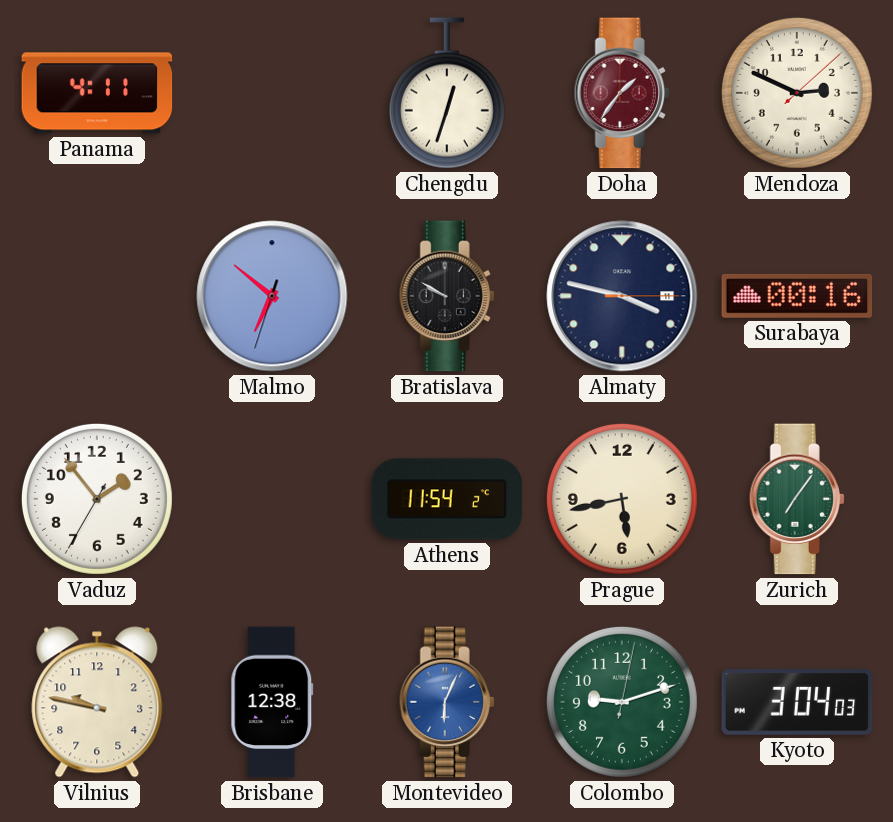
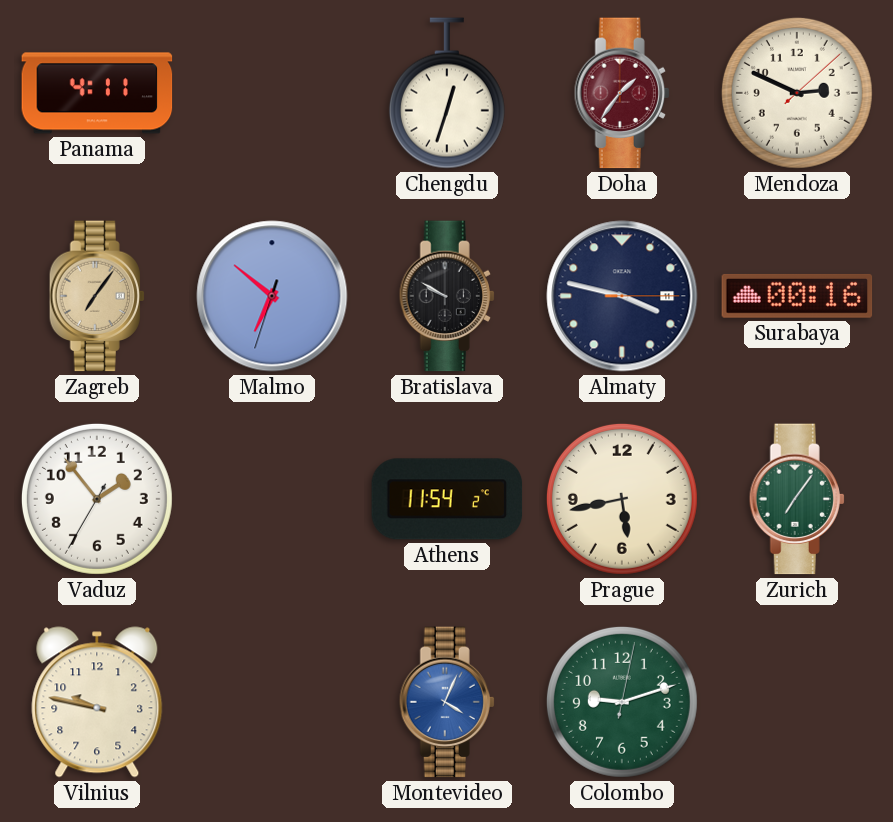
Zagreb: none -> 7:06
Brisbane: 12:38 -> none
Montevideo: 6:04 -> 4:04
Kyoto: 3:04 -> none
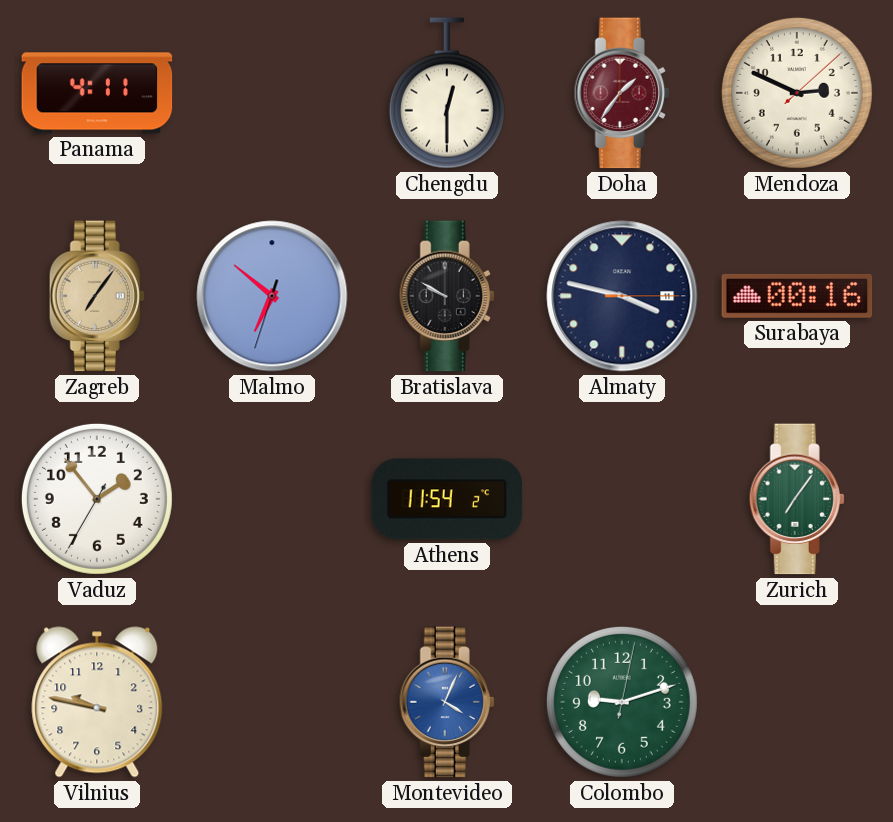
Chengdu: 12:33 -> 12:30
Prague: 5:43 -> none
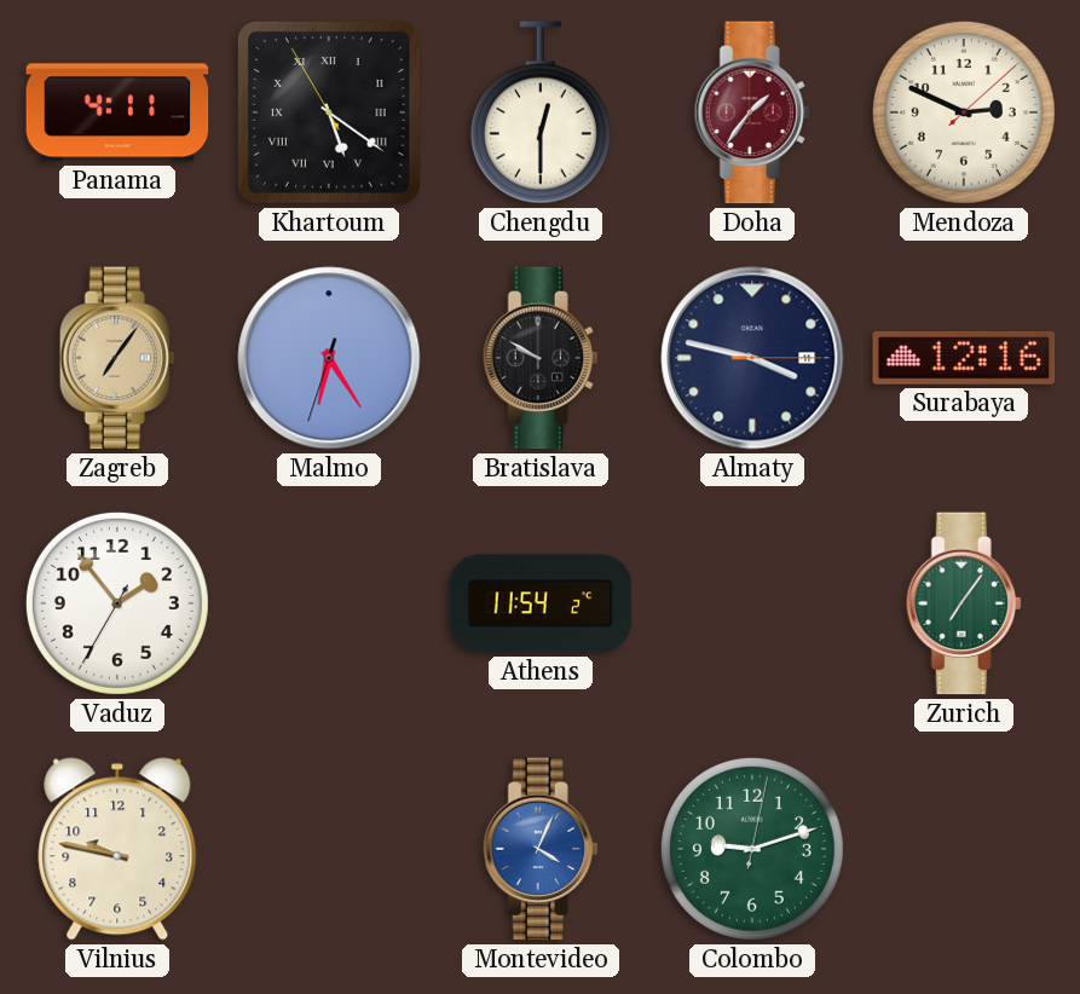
Khartoum: none -> 5:20
Malmo: 6:51 -> 6:24
Surabaya: 00:16 -> 12:16
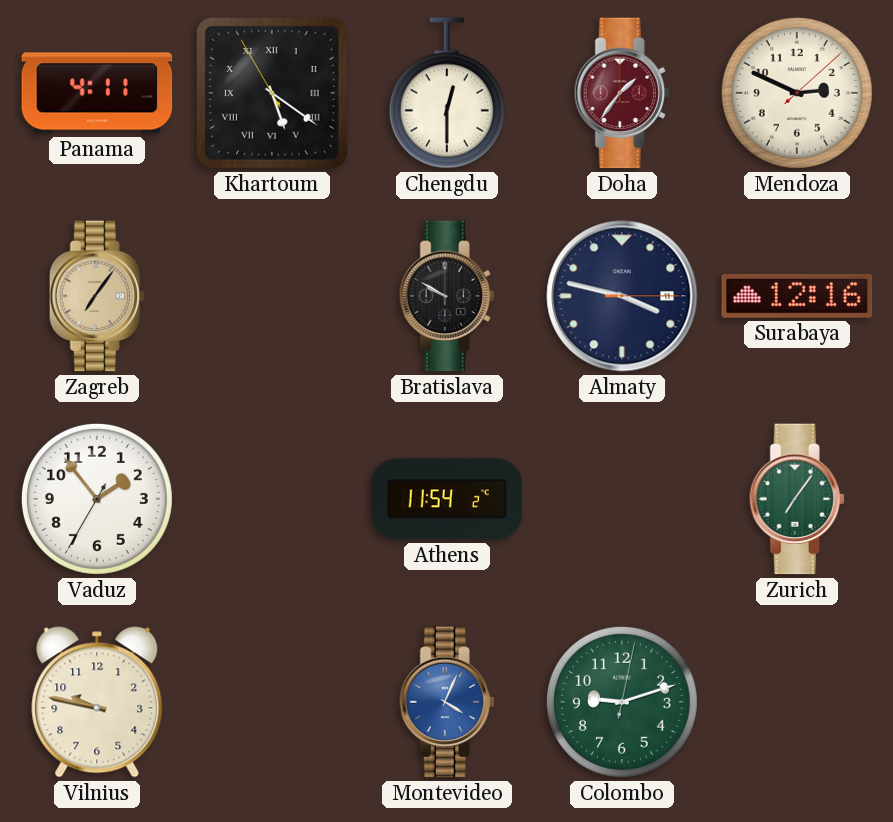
Malmo: 6:24 -> none
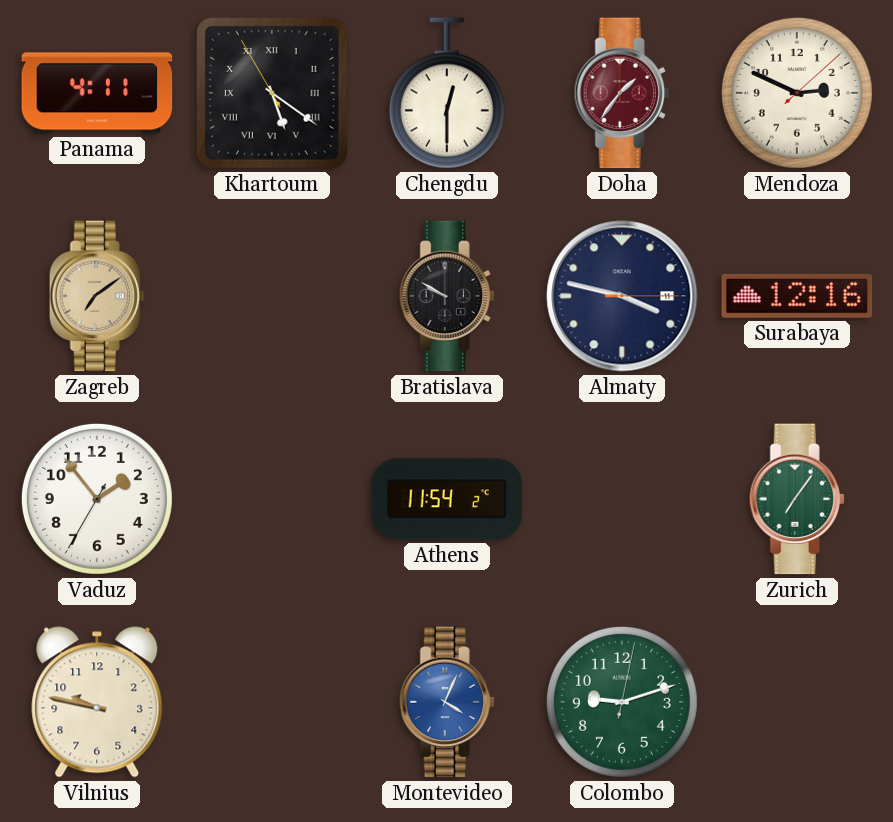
Zagreb: 7:06 -> 7:09
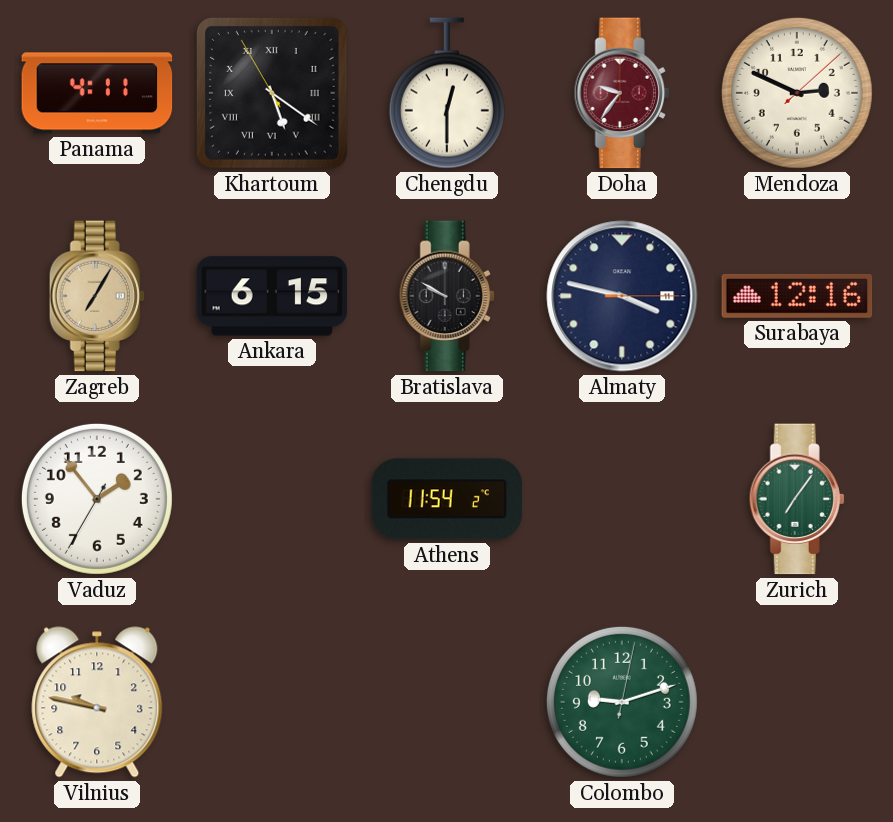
Doha: 1:36 -> 9:36
Zagreb: 7:09 -> 7:05
Ankara: none -> 6:15
Montevideo: 4:04 -> none
